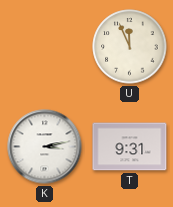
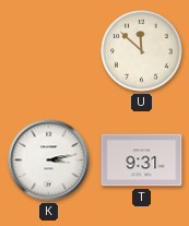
U: 11:56 -> 11:52
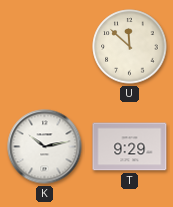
K: 3:13 -> 10:13
T: 9:31 -> 9:29
